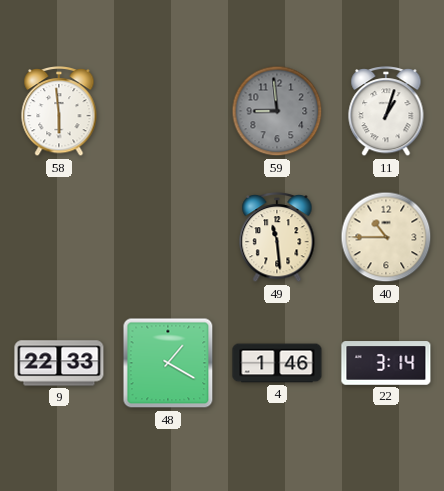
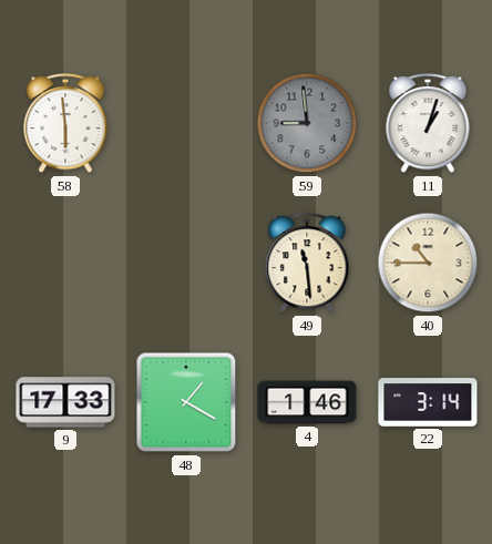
9: 22:33 -> 17:33
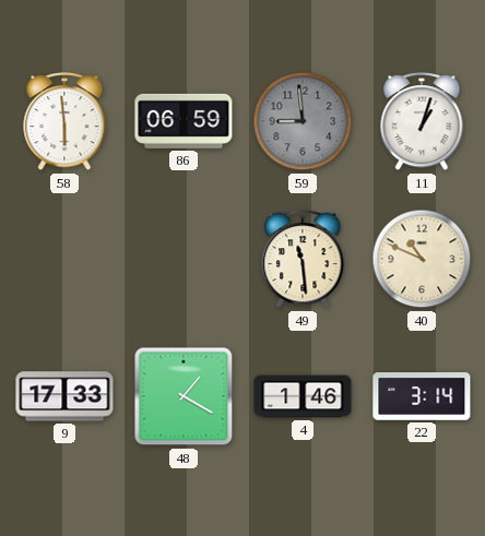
86: none -> 06:59
40: 10:45 -> 10:49
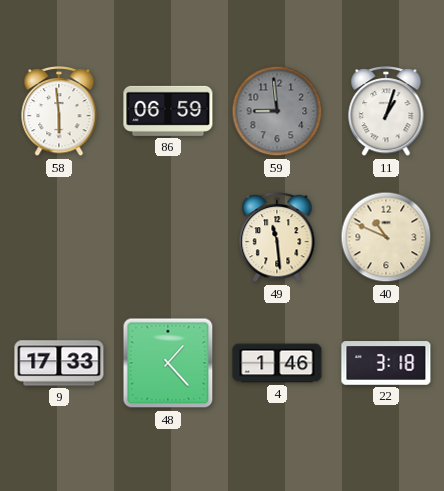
48: 1:20 -> 1:23
22: 3:14 -> 3:18
